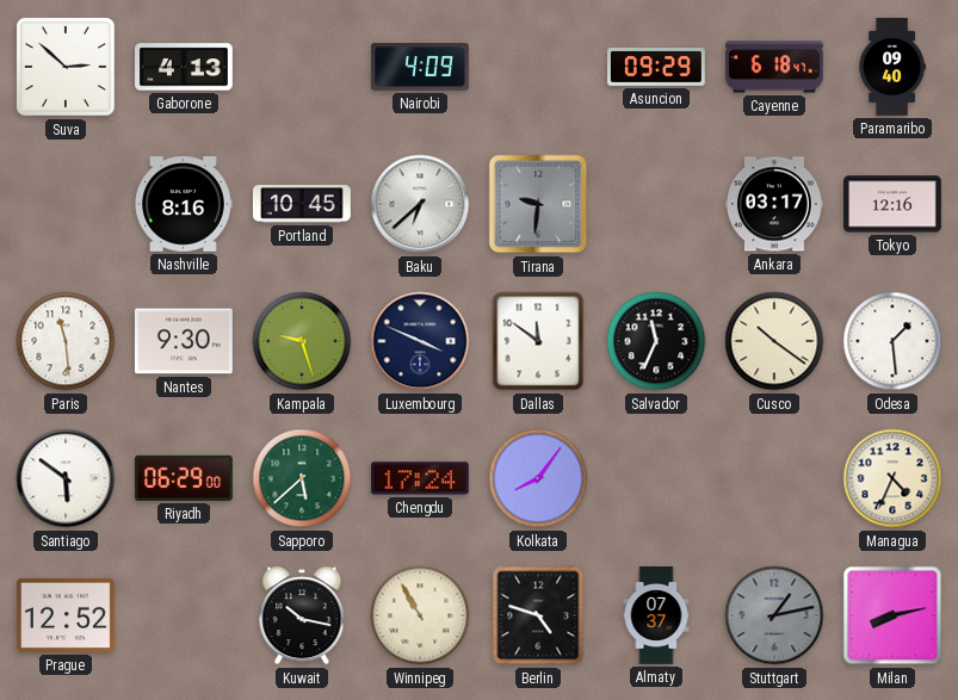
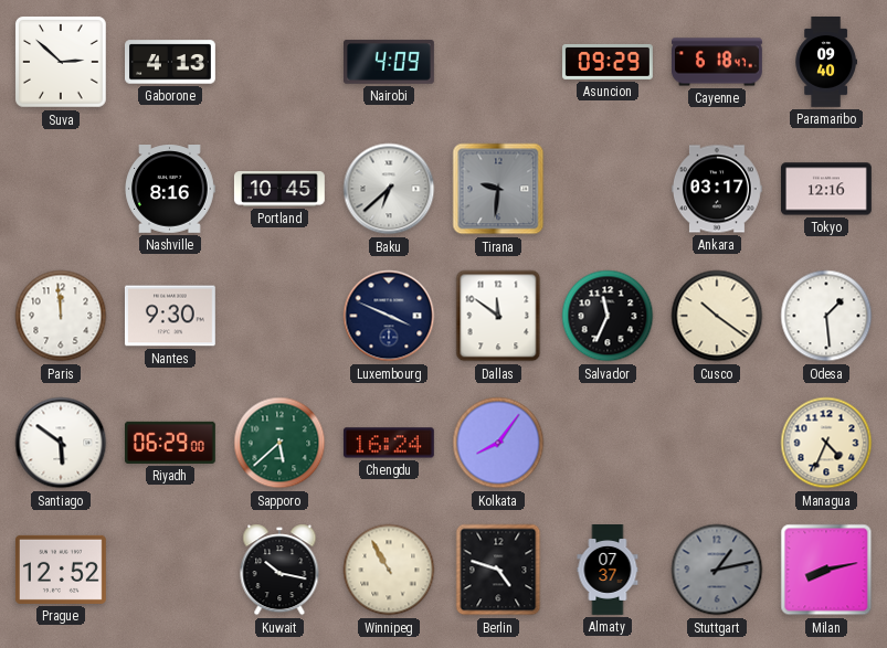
Paris: 11:29 -> 11:59
Kampala: 9:27 -> none
Chengdu: 17:24 -> 16:24
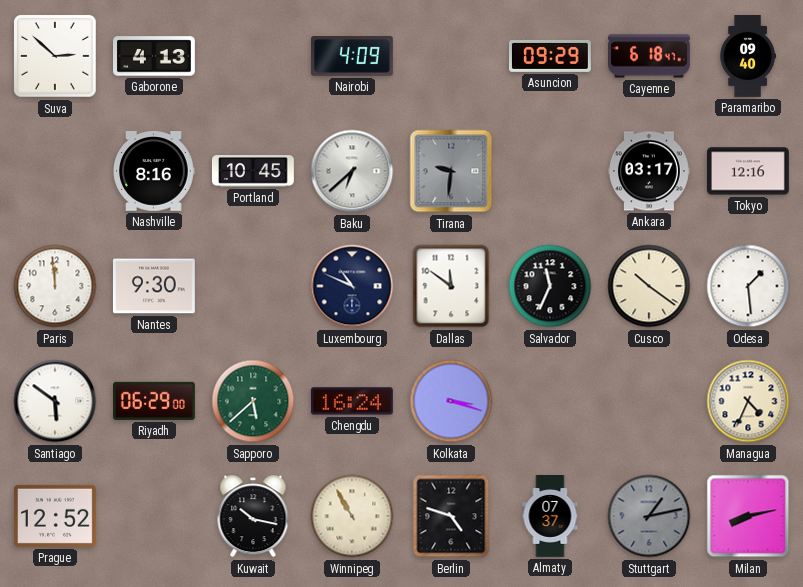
Luxembourg: 3:49 -> 10:49
Kolkata: 8:06 -> 3:18
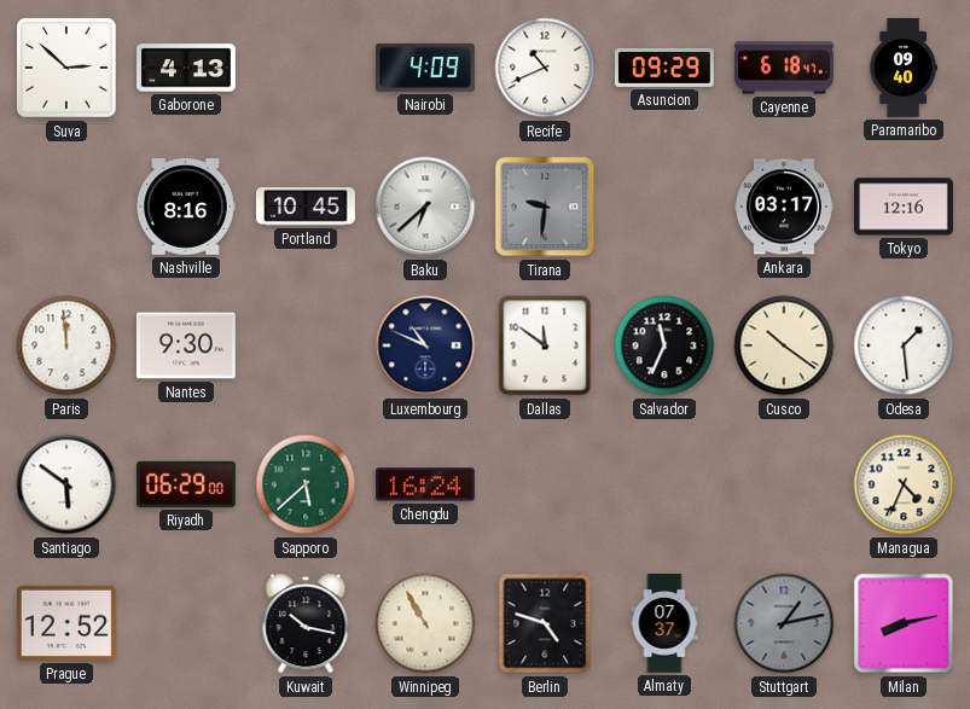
Recife: none -> 10:41
Kolkata: 3:18 -> none
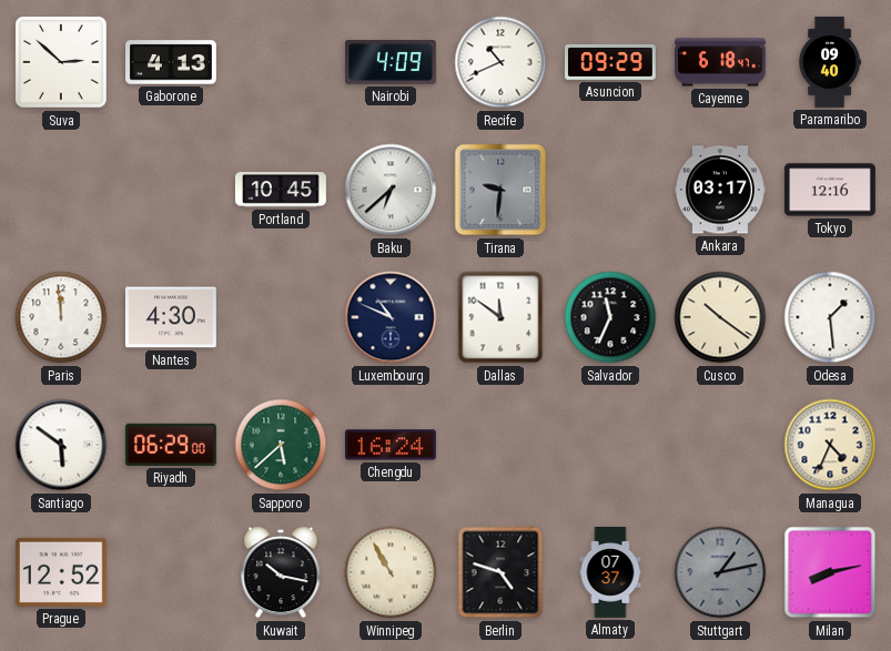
Nashville: 8:16 -> none
Nantes: 9:30 -> 4:30
